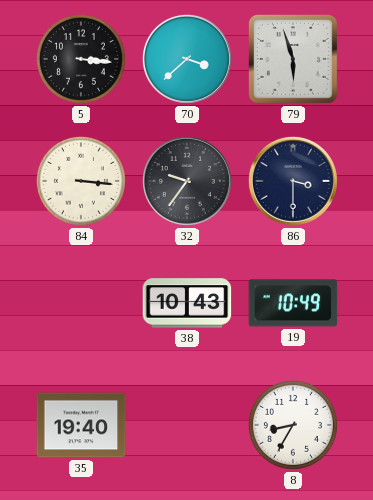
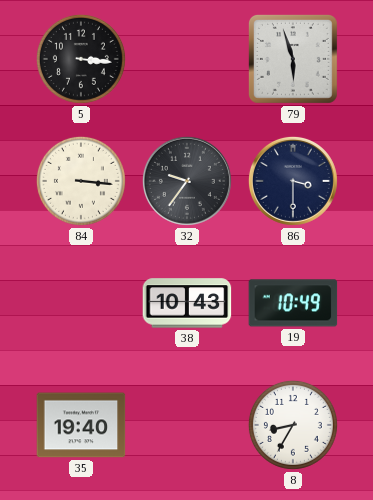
70: 3:38 -> none
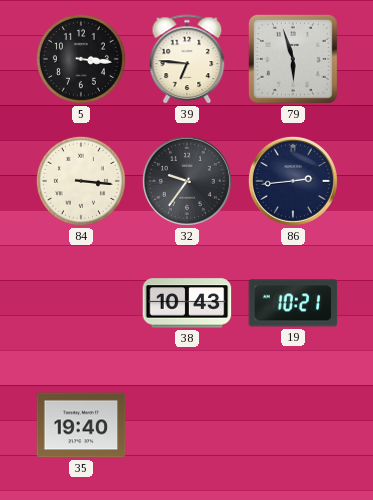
39: none -> 6:46
86: 3:30 -> 2:44
19: 10:49 -> 10:21
8: 8:35 -> none
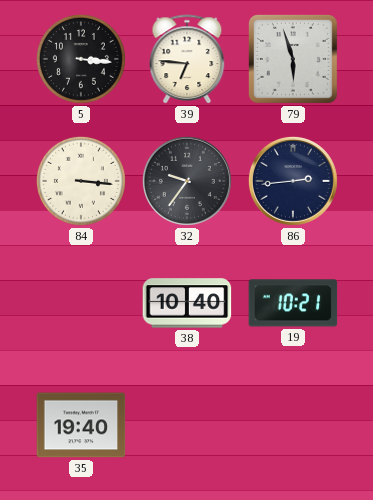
38: 10:43 -> 10:40
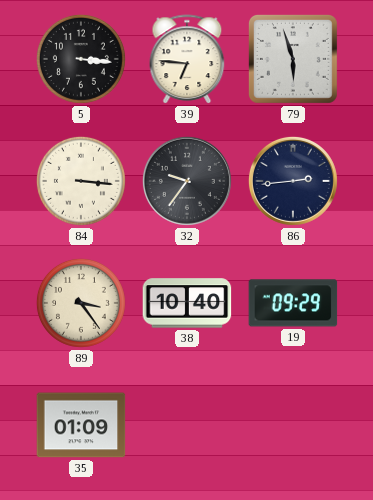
89: none -> 3:24
19: 10:21 -> 09:29
35: 19:40 -> 01:09
